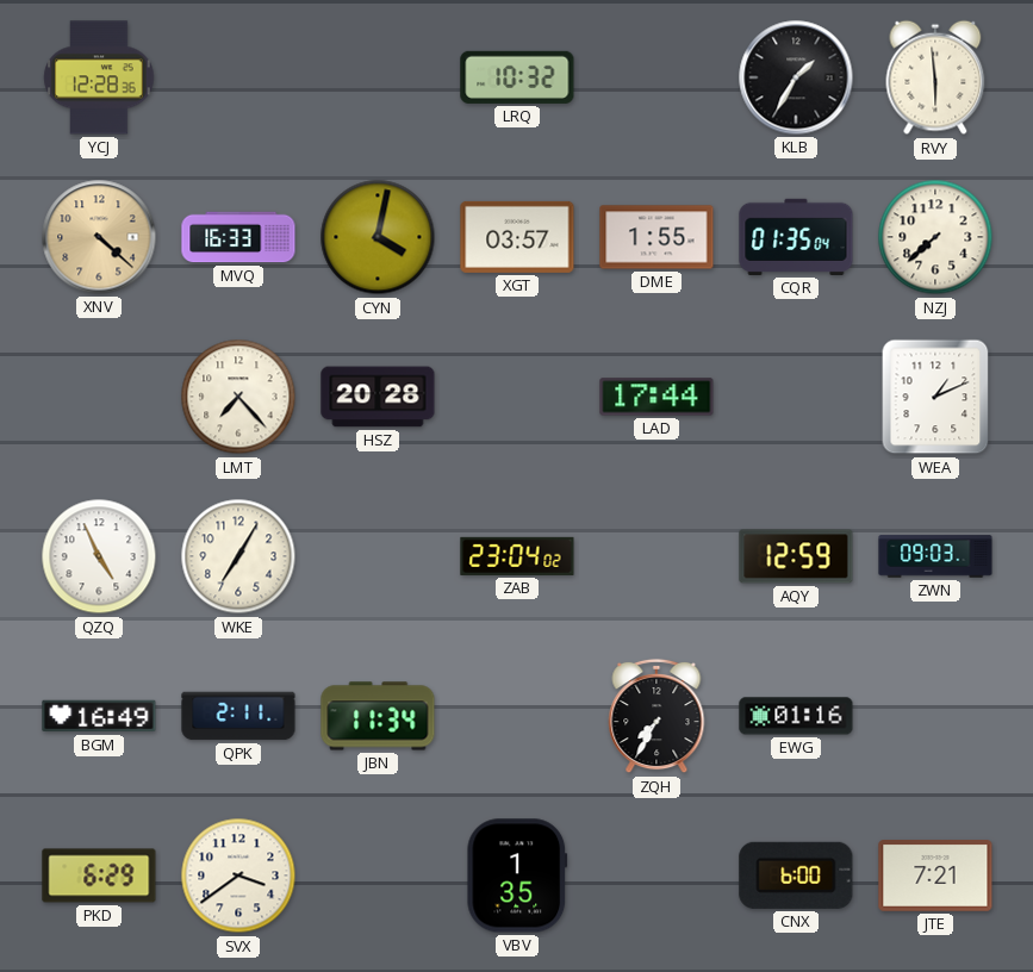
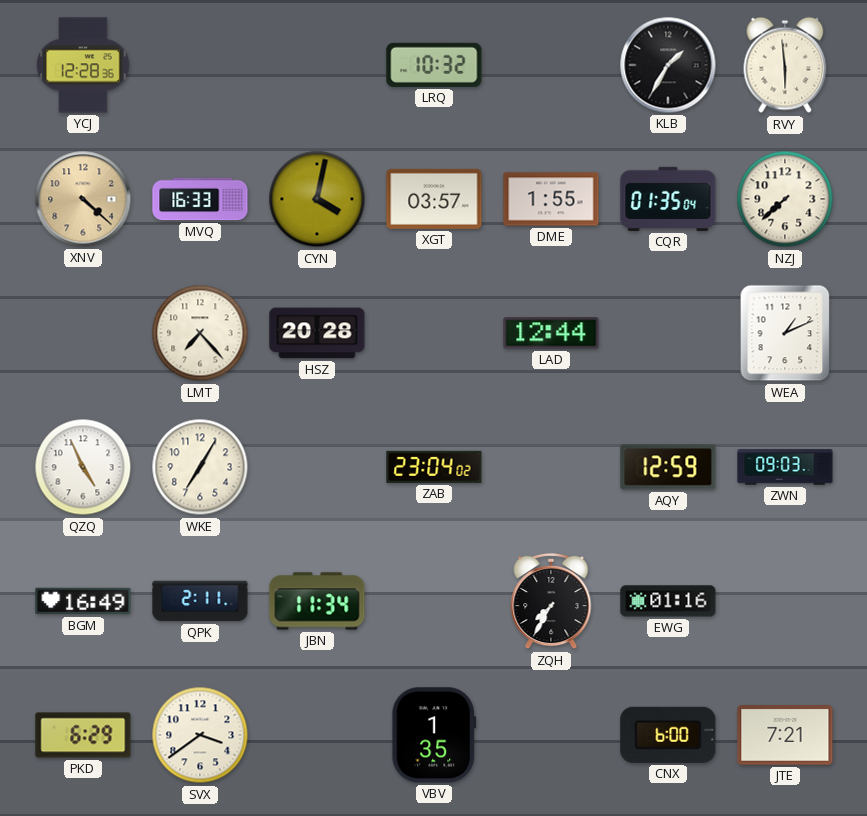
LAD: 17:44 -> 12:44
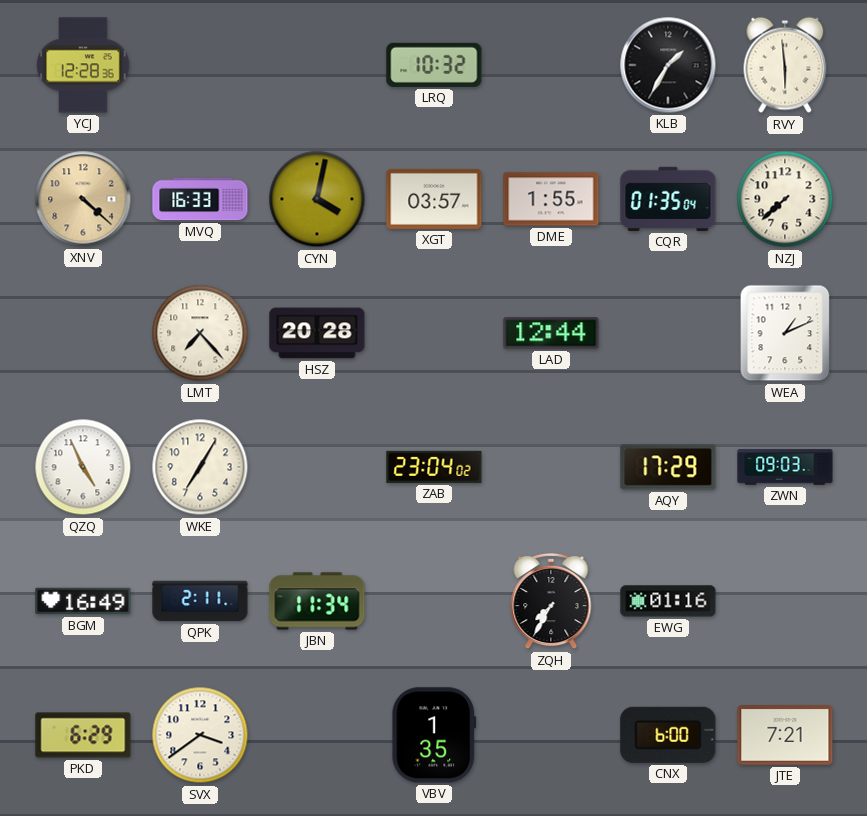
AQY: 12:59 -> 17:29
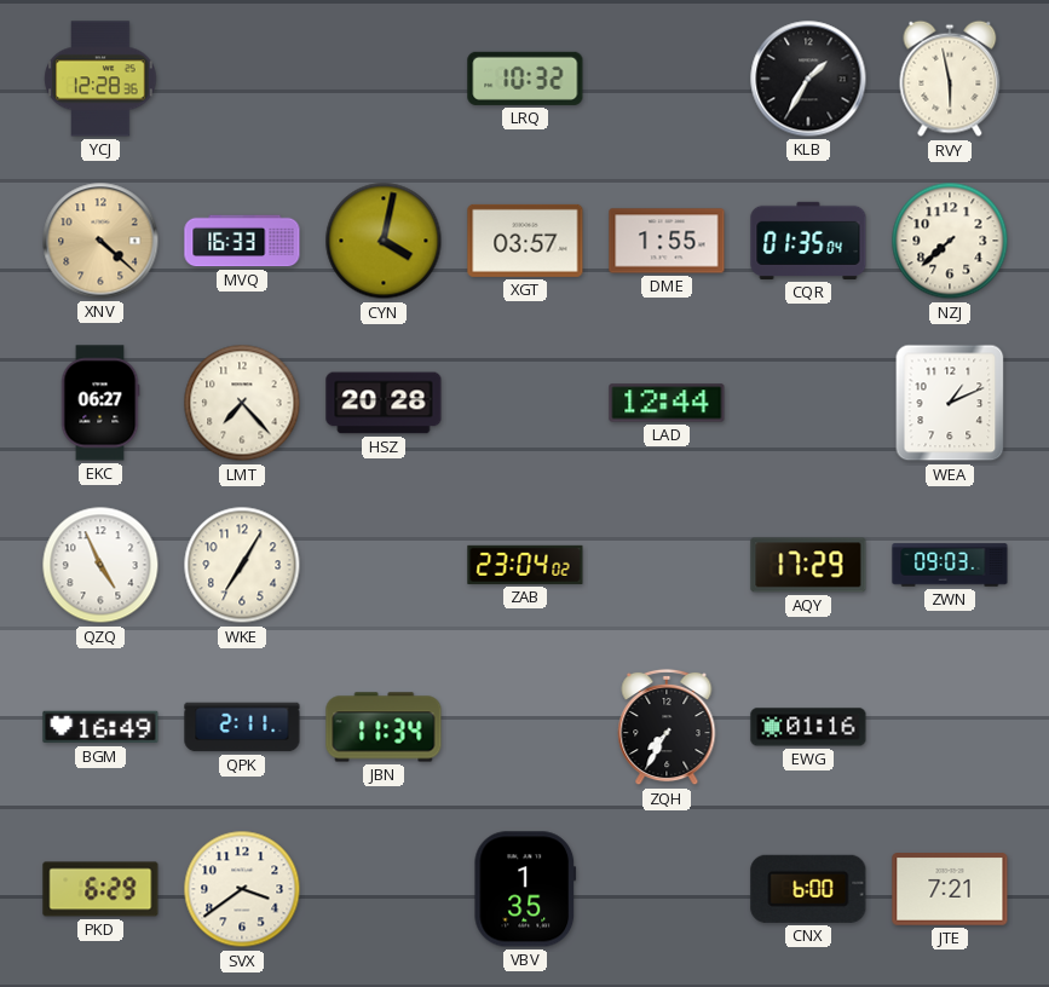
RVY: 5:59 -> 5:58
EKC: none -> 06:27
